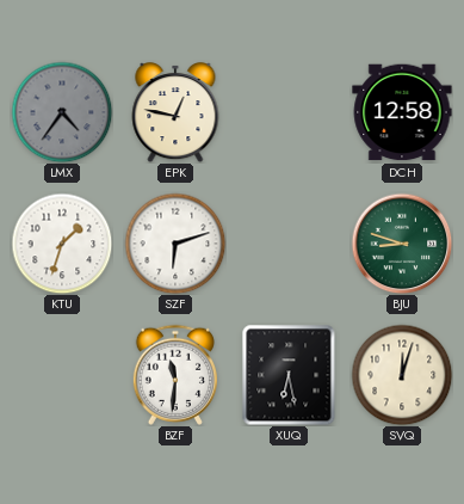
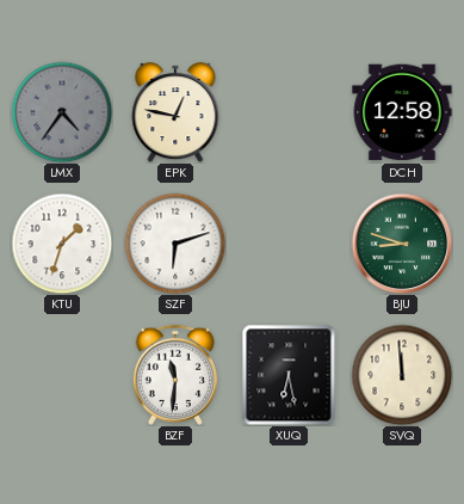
SVQ: 12:03 -> 11:59
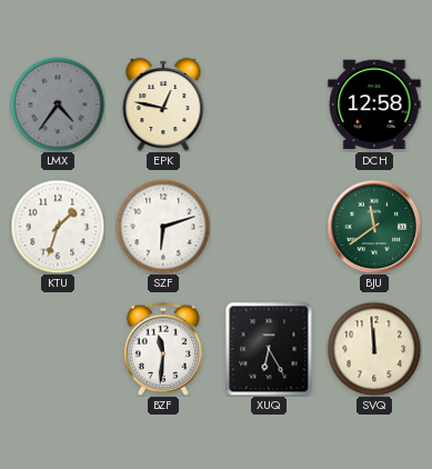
BJU: 8:48 -> 11:39
XUQ: 6:28 -> 6:25
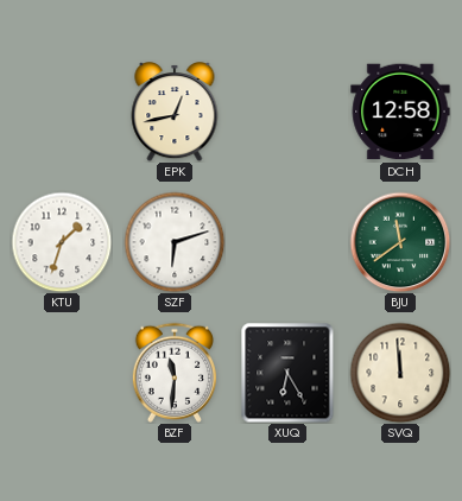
LMX: 4:36 -> none
EPK: 12:47 -> 12:43
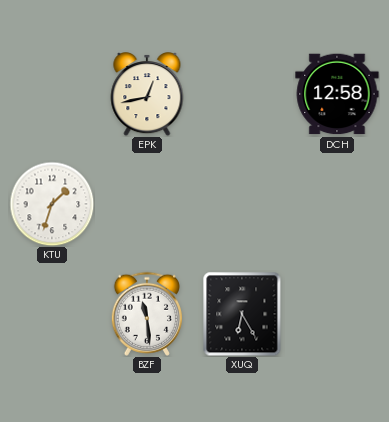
SZF: 6:12 -> none
BJU: 11:39 -> none
BZF: 11:31 -> 11:29
SVQ: 11:59 -> none
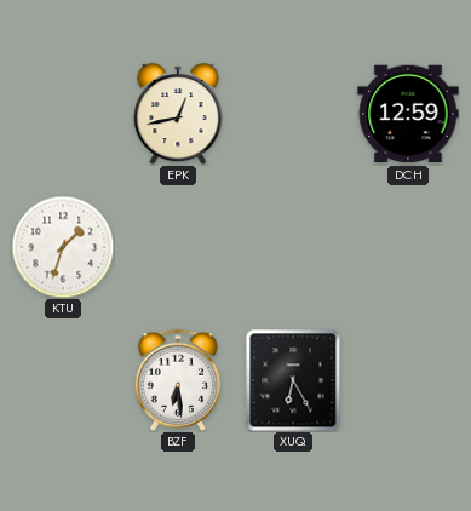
DCH: 12:58 -> 12:59
BZF: 11:29 -> 6:29
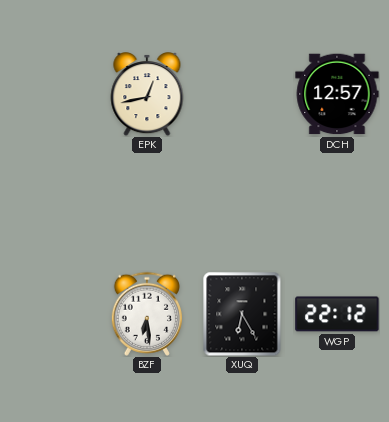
DCH: 12:59 -> 12:57
KTU: 1:33 -> none
WGP: none -> 22:12
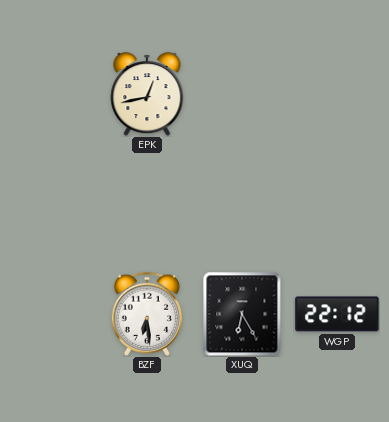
DCH: 12:57 -> none
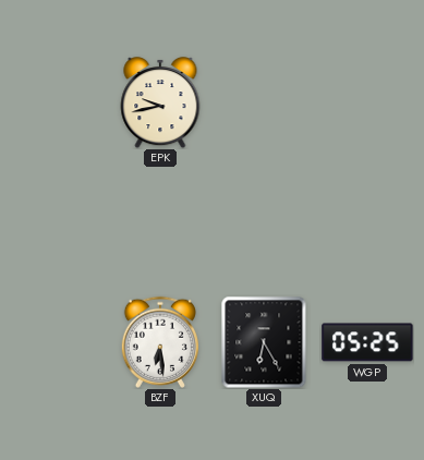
EPK: 12:43 -> 9:43
WGP: 22:12 -> 05:25
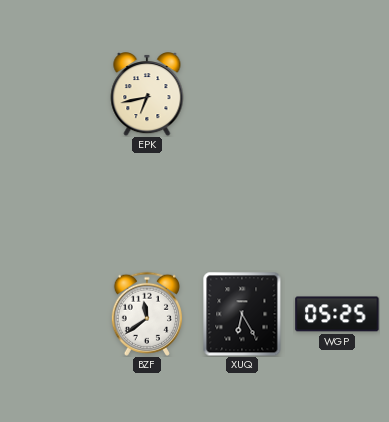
EPK: 9:43 -> 6:43
BZF: 6:29 -> 11:39
